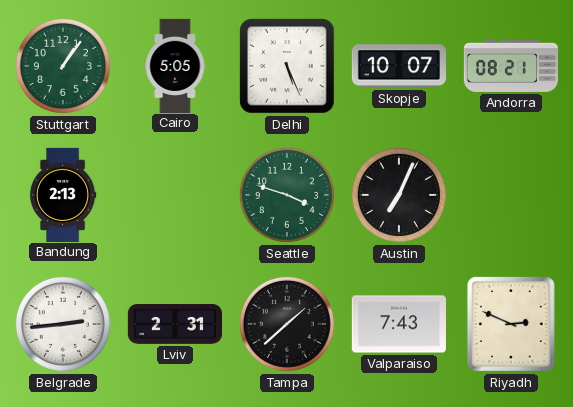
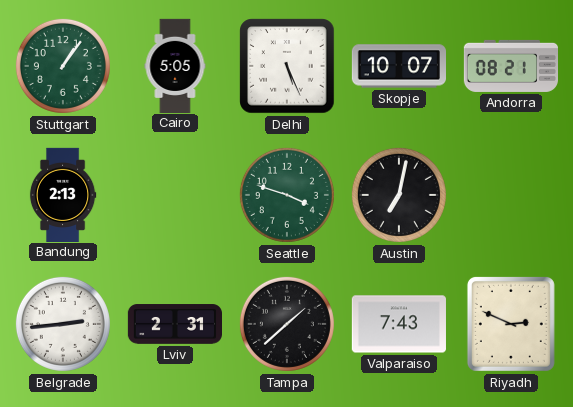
Austin: 7:04 -> 7:02
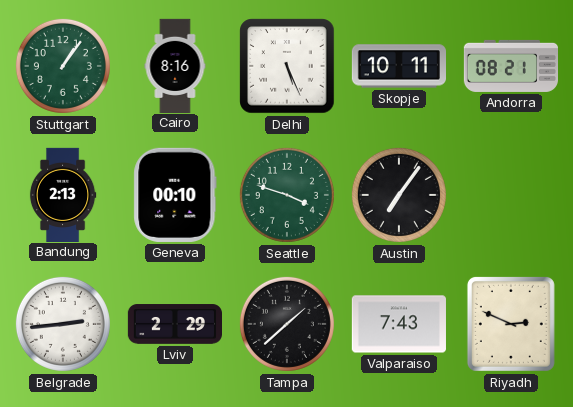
Cairo: 5:05 -> 8:16
Skopje: 10:07 -> 10:11
Geneva: none -> 00:10
Austin: 7:02 -> 7:06
Lviv: 2:31 -> 2:29
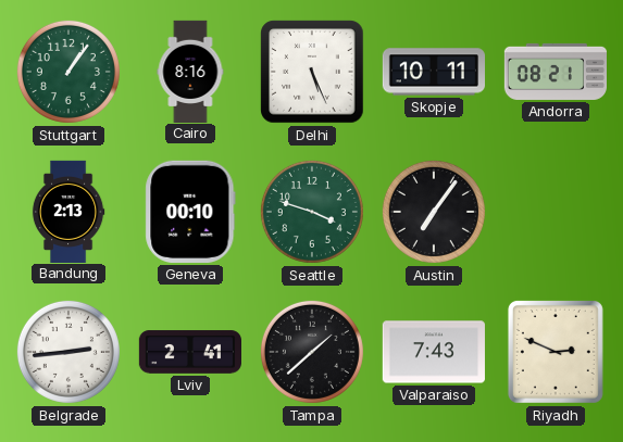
Lviv: 2:29 -> 2:41
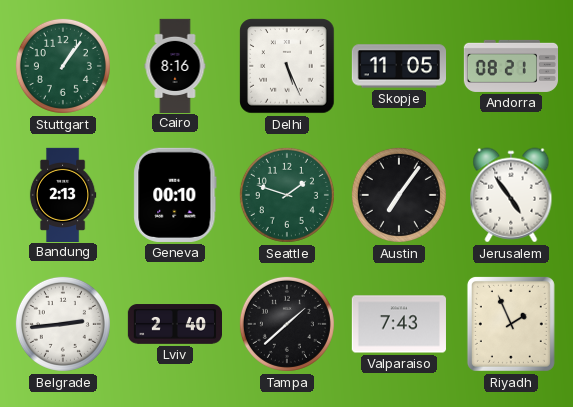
Skopje: 10:11 -> 11:05
Seattle: 3:48 -> 1:48
Jerusalem: none -> 4:54
Lviv: 2:41 -> 2:40
Riyadh: 2:49 -> 1:56
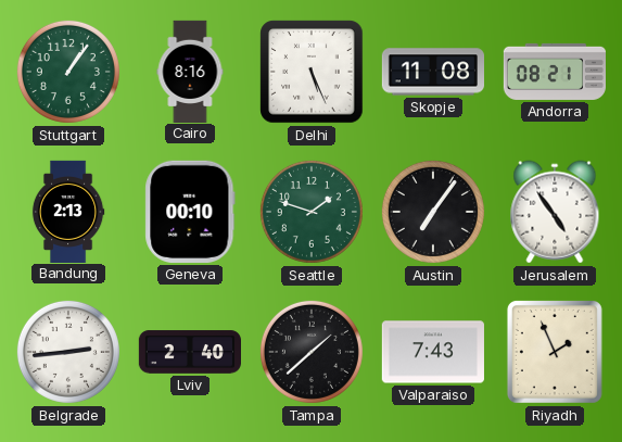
Skopje: 11:05 -> 11:08
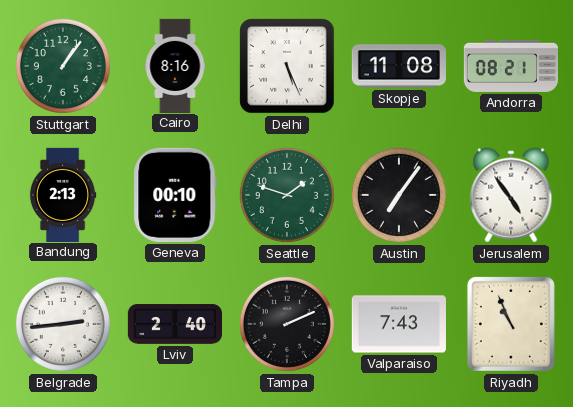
Tampa: 1:38 -> 2:11
Riyadh: 1:56 -> 10:56
